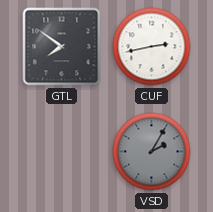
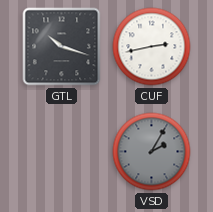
GTL: 7:51 -> 10:18
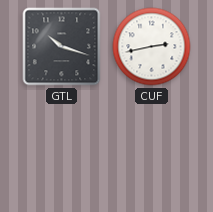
VSD: 2:05 -> none
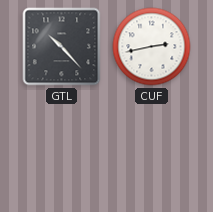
GTL: 10:18 -> 10:23
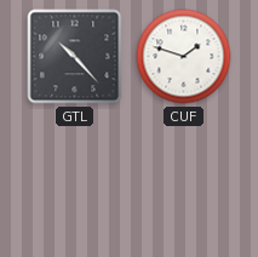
CUF: 2:43 -> 1:48
